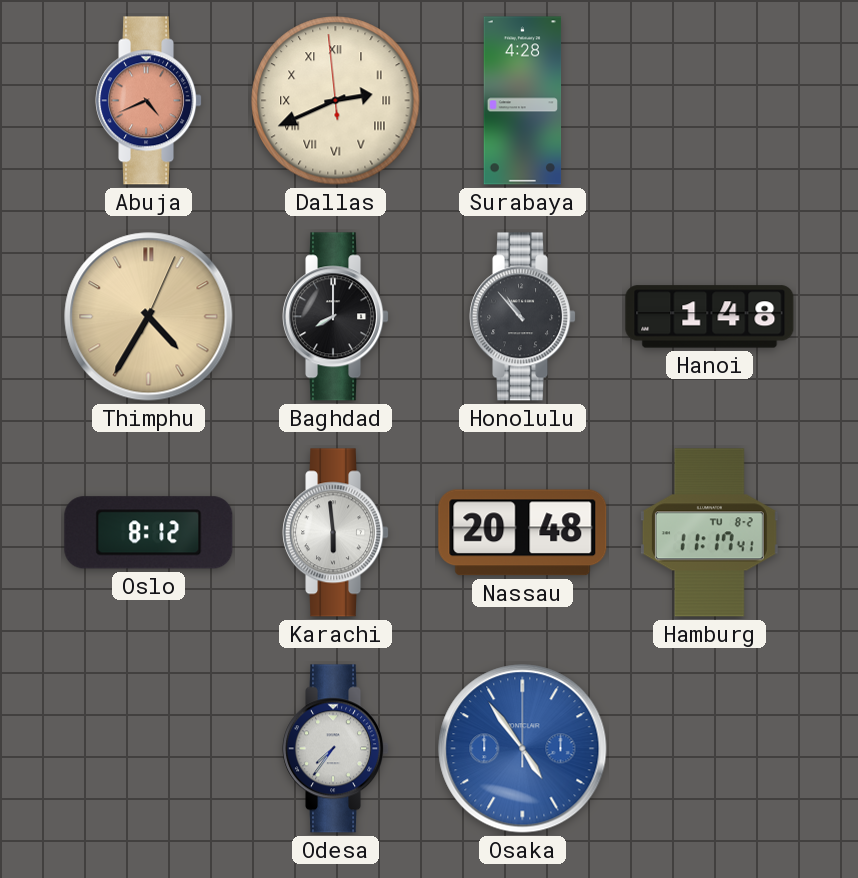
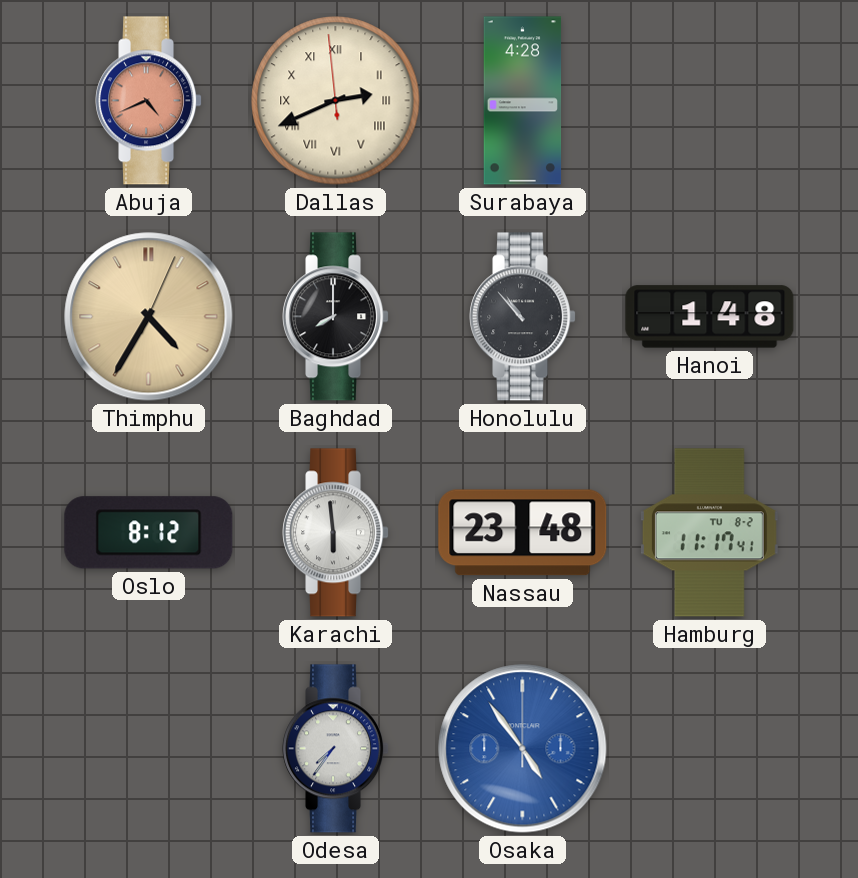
Nassau: 20:48 -> 23:48
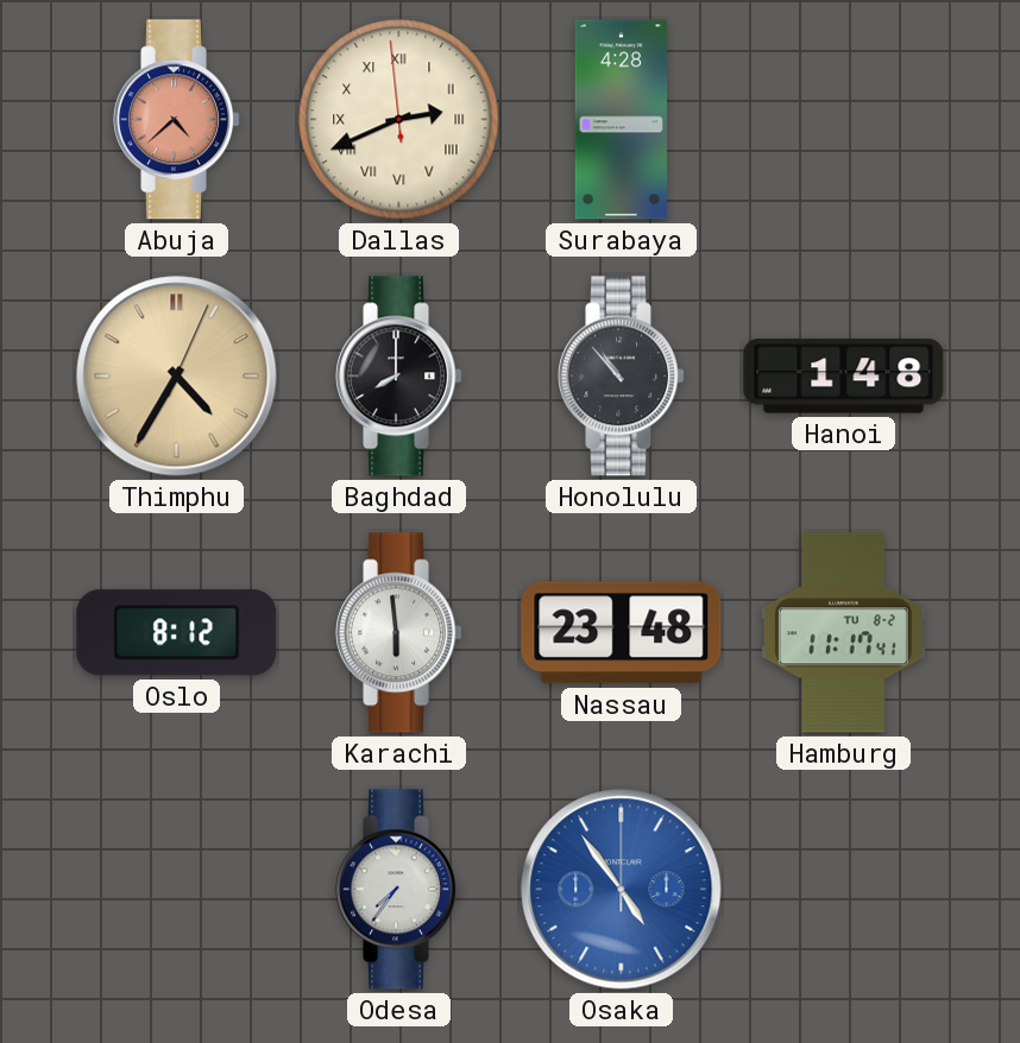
Abuja: 4:41 -> 4:38
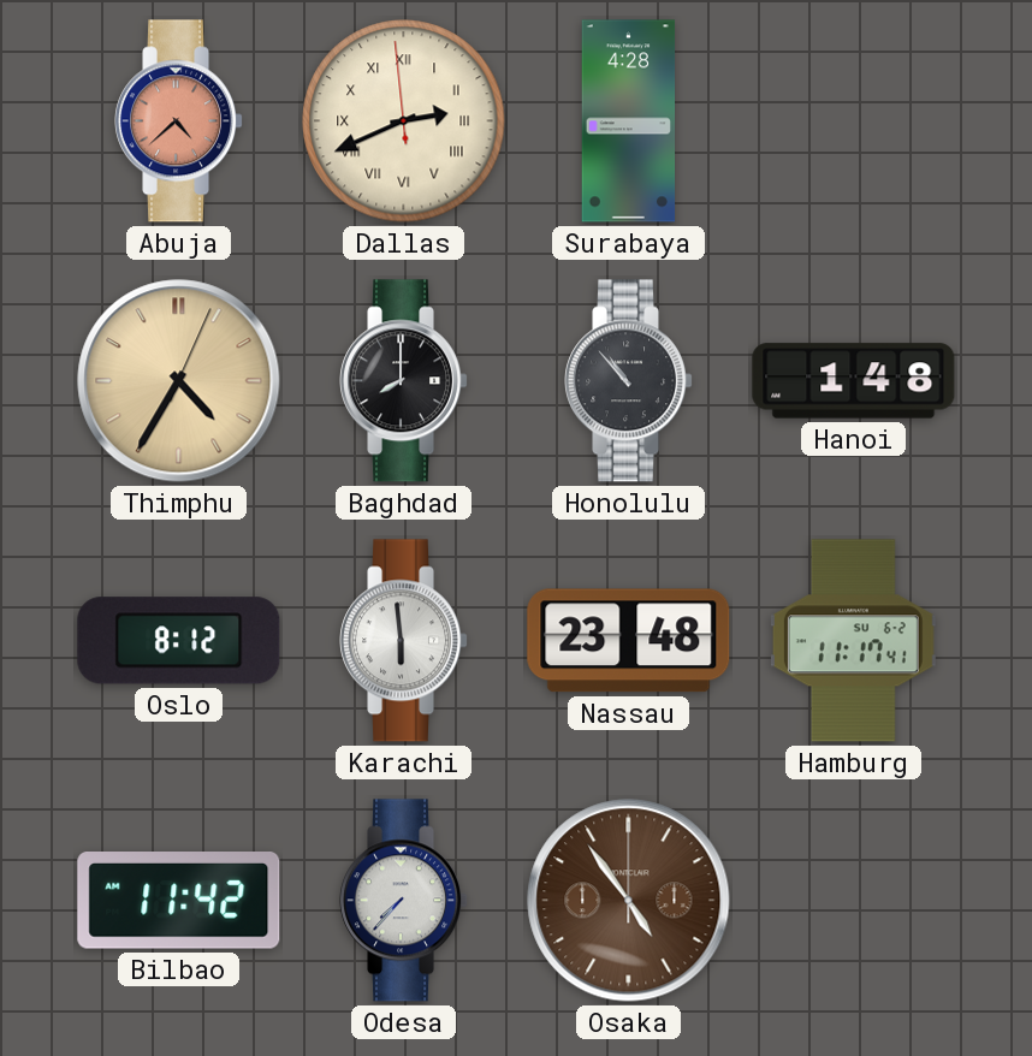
Hamburg date: TU 8-2 -> SU 6-2
Bilbao: none -> 11:42
Odesa: 7:36 -> 7:37
Osaka dial: blue -> brown
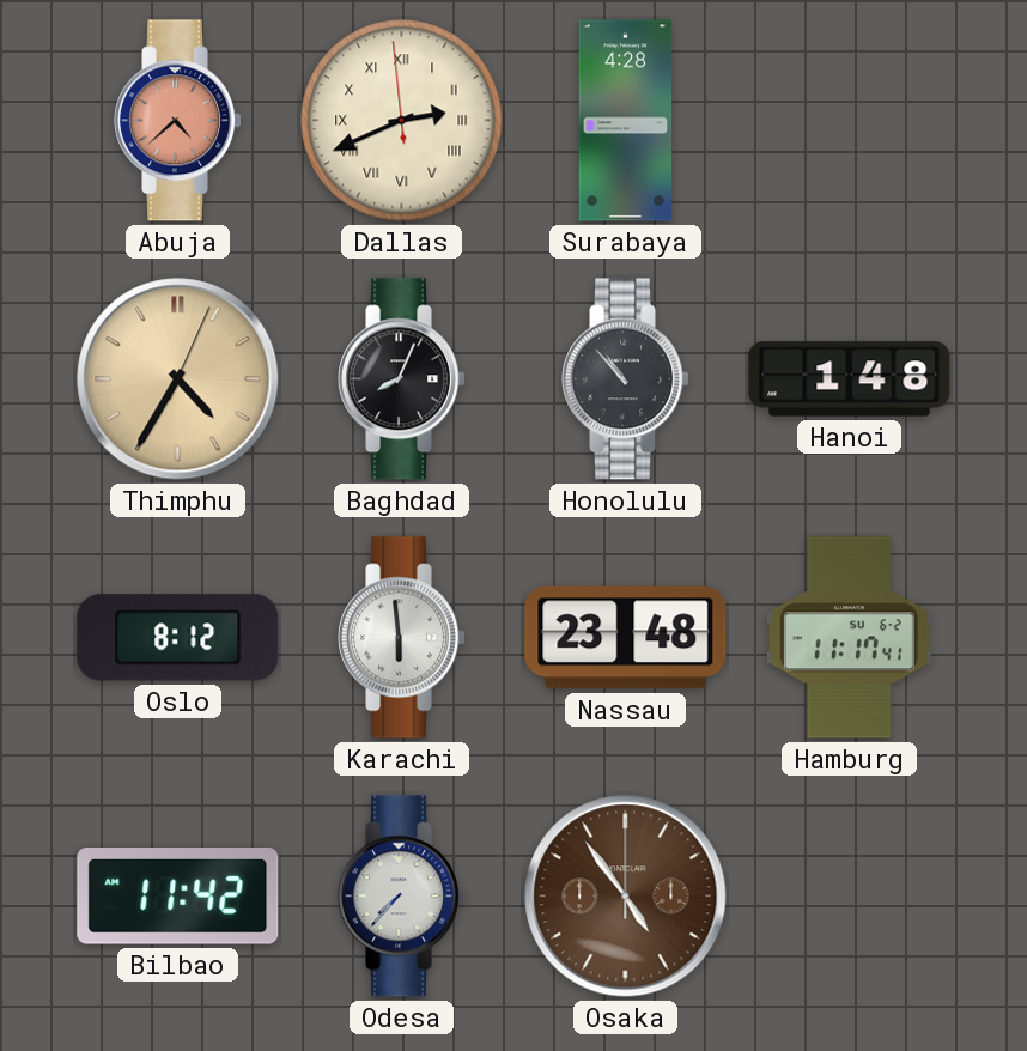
Baghdad: 8:00 -> 8:04
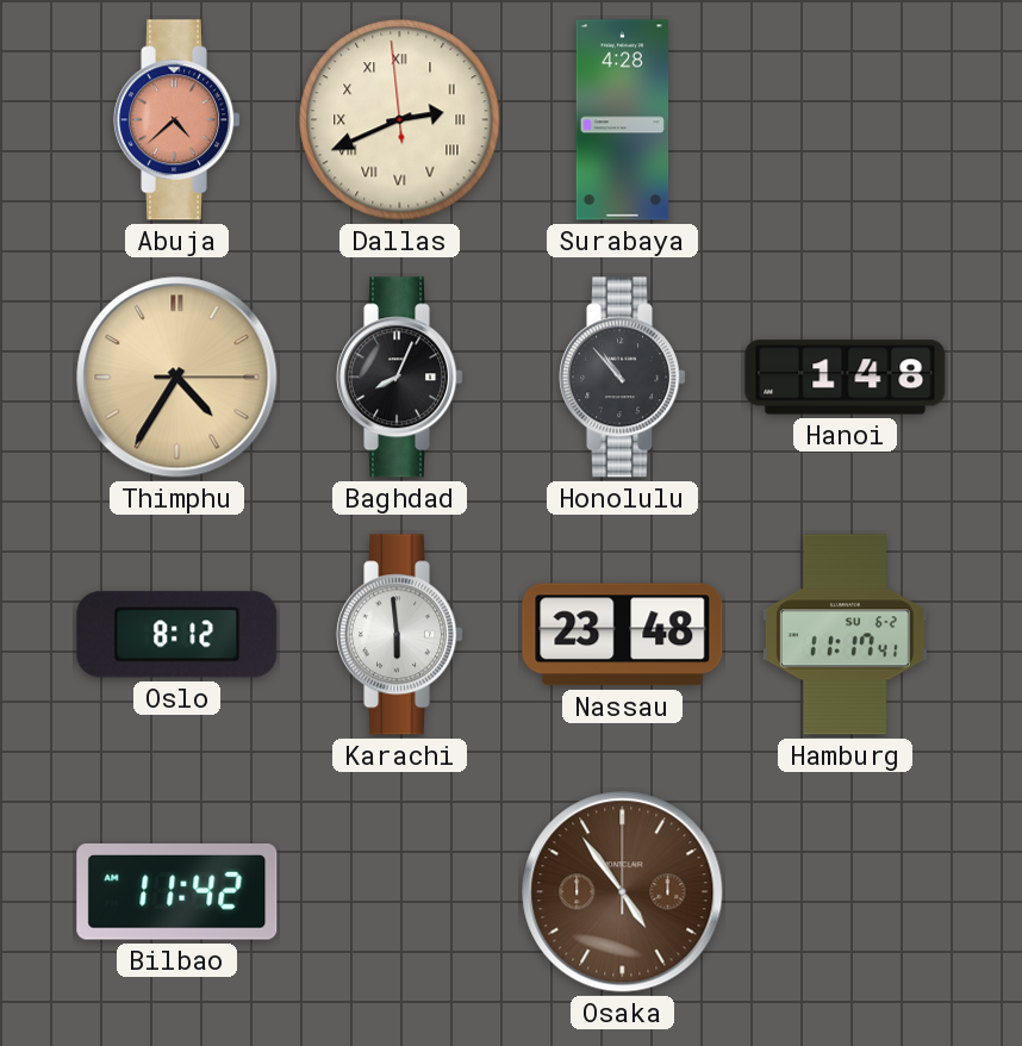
Thimphu: 4:35:04 -> 4:35:15
Odesa: 7:37 -> none
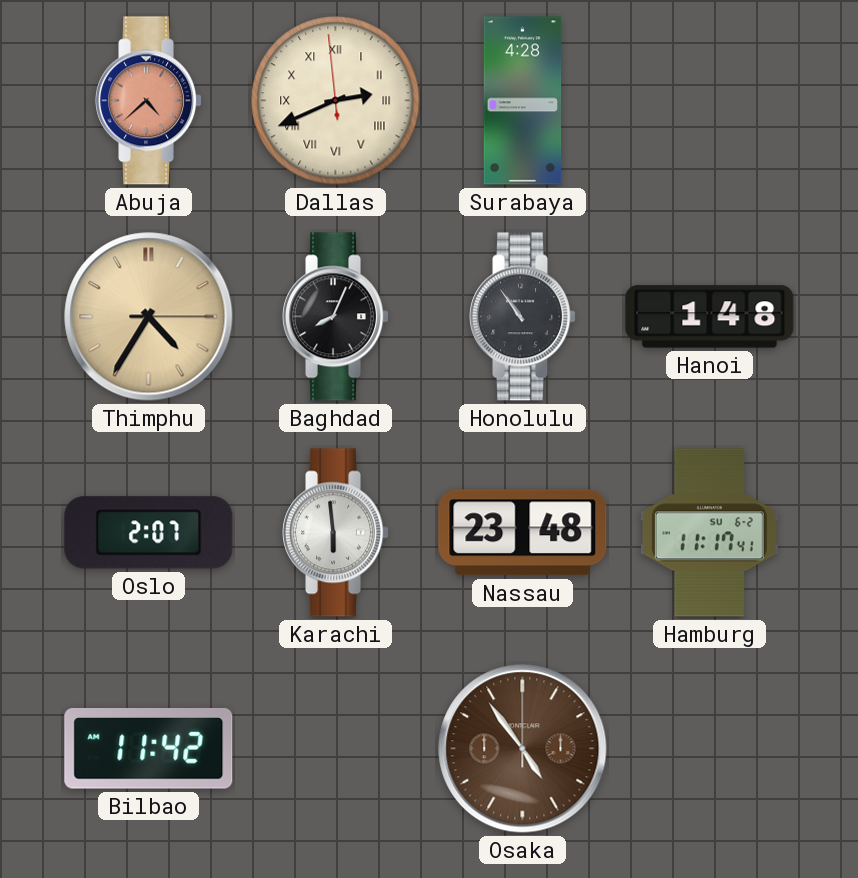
Honolulu: 10:53 -> 10:54
Oslo: 8:12 -> 2:07
